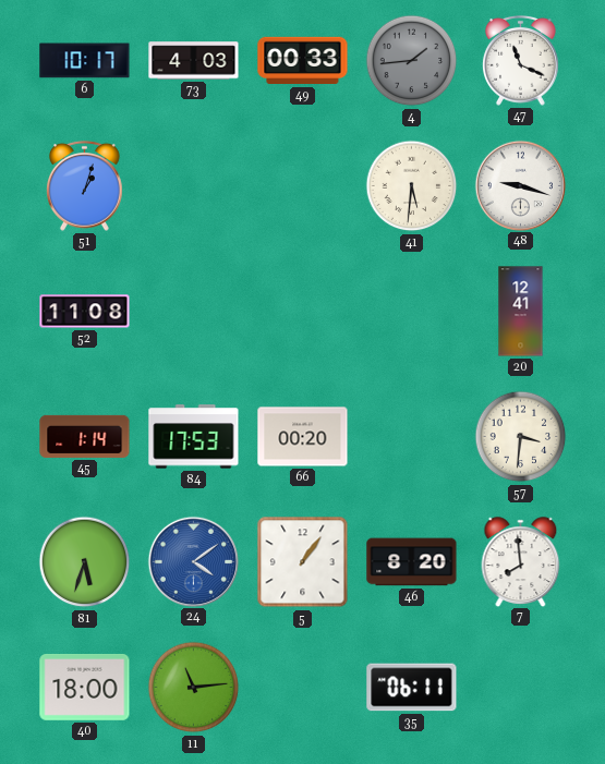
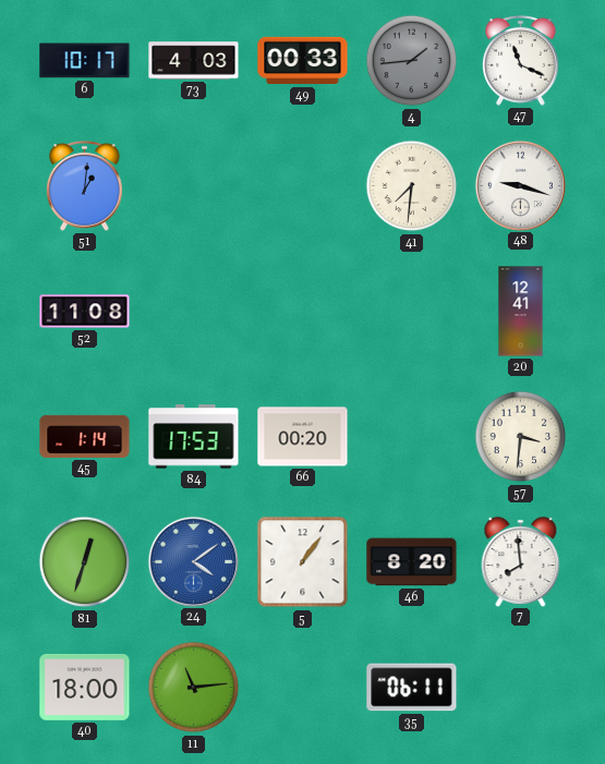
51: 1:03 -> 1:01
41: 5:31 -> 7:31
81: 5:33 -> 12:33
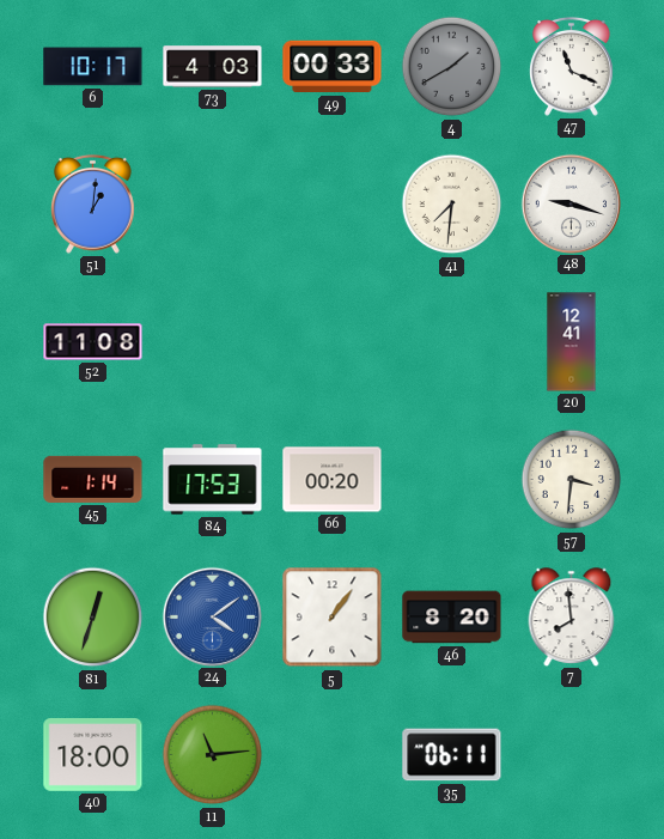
4: 1:44 -> 1:40
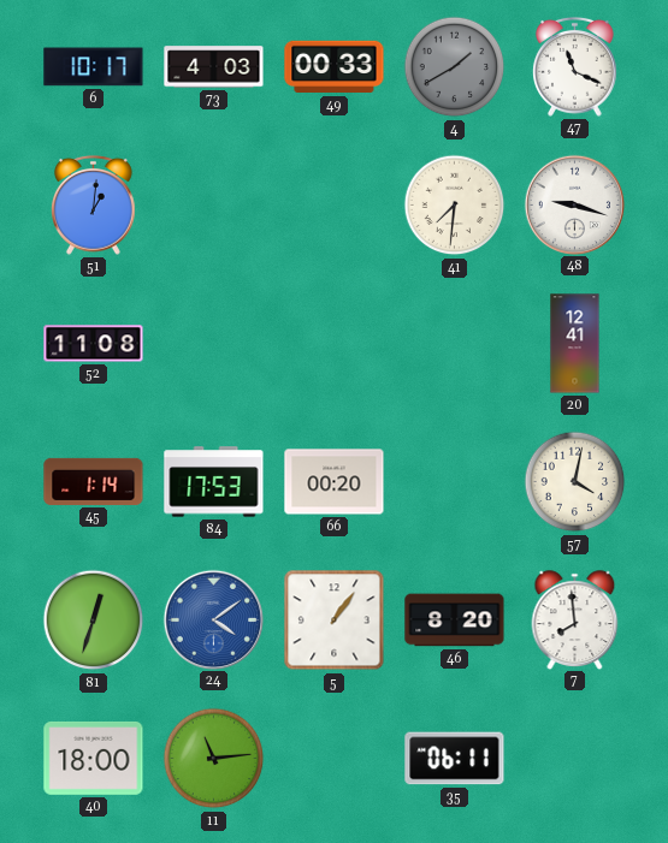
57: 3:31 -> 4:02
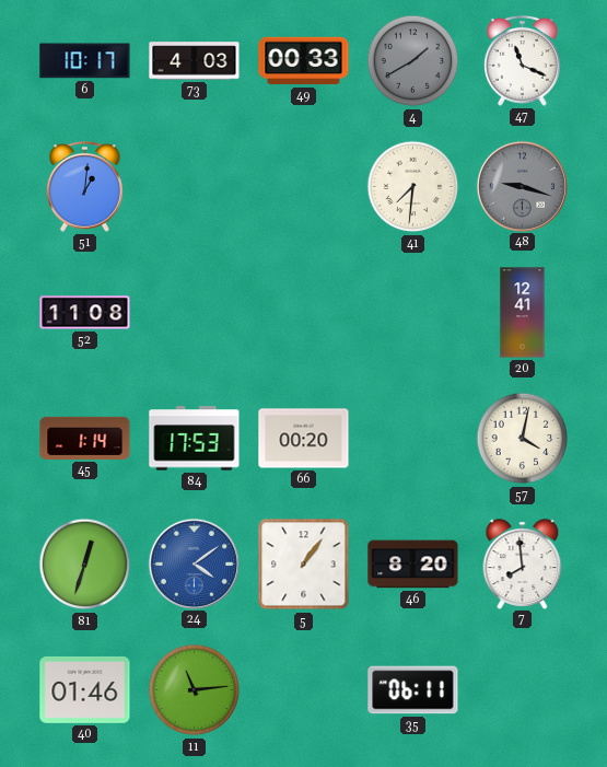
48 dial: white -> grey
40: 18:00 -> 01:46
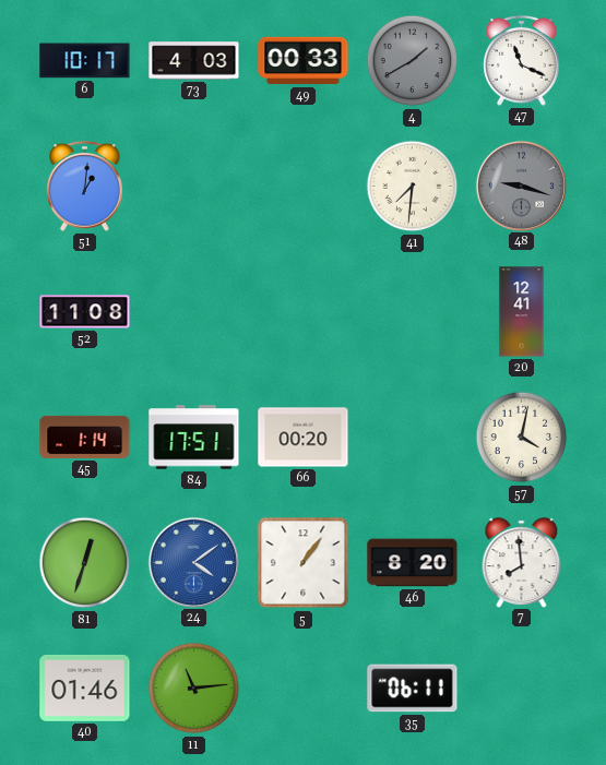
84: 17:53 -> 17:51
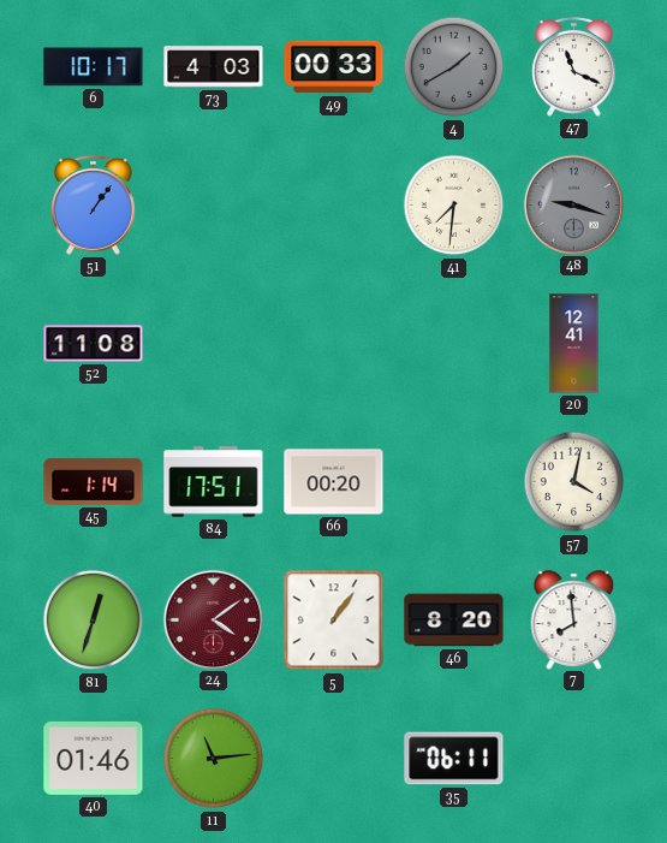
51: 1:01 -> 1:06
24 dial: blue -> burgundy
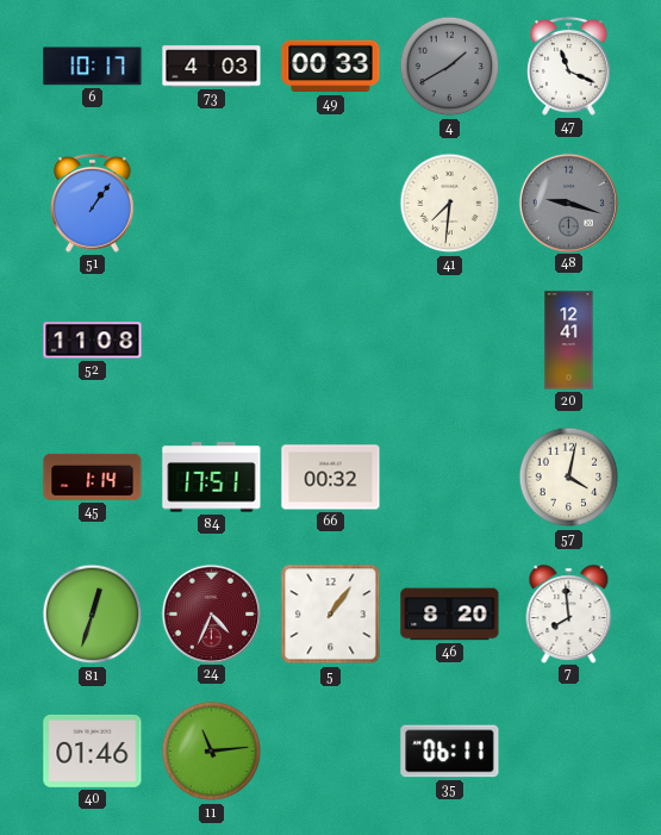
66: 00:20 -> 00:32
24: 4:09 -> 4:34
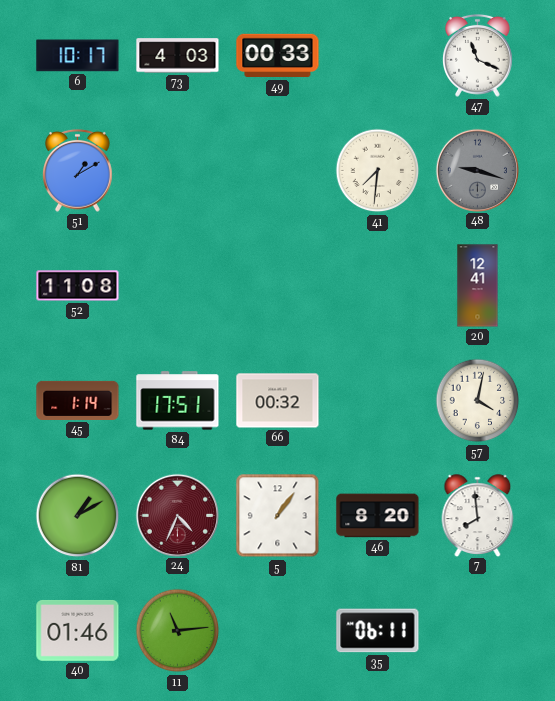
4: 1:40 -> none
51: 1:06 -> 1:10
81: 12:33 -> 1:10
